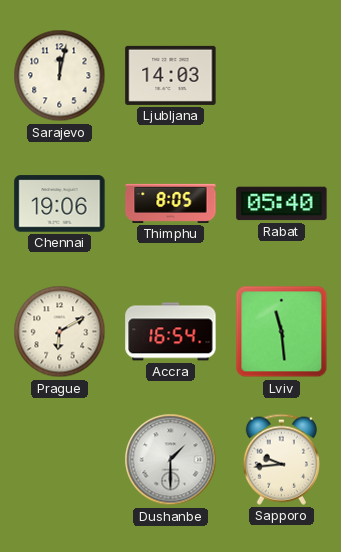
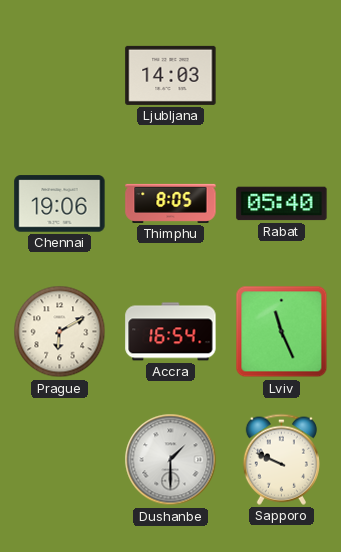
Sarajevo: 12:02 -> none
Lviv: 11:29 -> 11:26
Sapporo: 9:44 -> 9:49
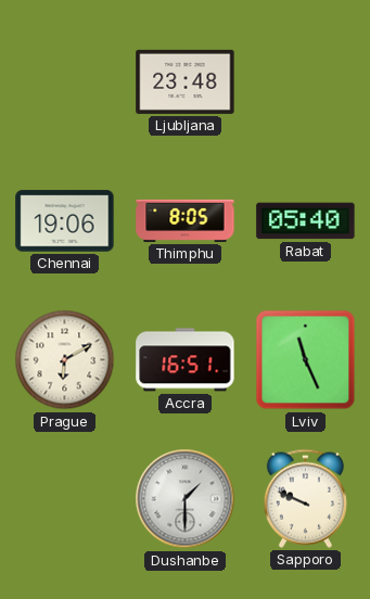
Ljubljana: 14:03 -> 23:48
Accra: 16:54 -> 16:51
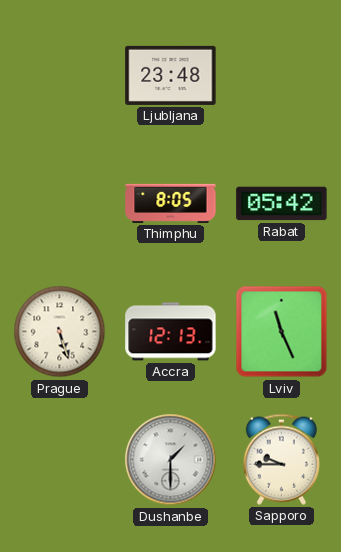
Chennai: 19:06 -> none
Rabat: 05:40 -> 05:42
Prague: 6:10 -> 5:27
Accra: 16:51 -> 12:13
Sapporo: 9:49 -> 9:45
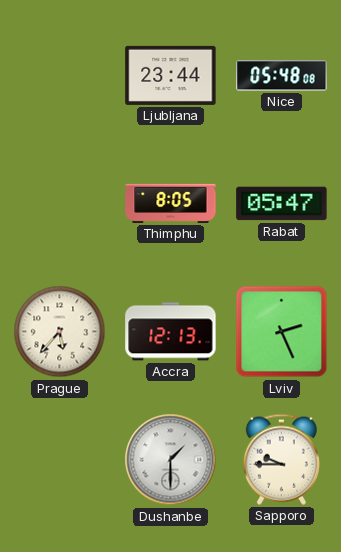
Ljubljana: 23:48 -> 23:44
Nice: none -> 05:48
Rabat: 05:42 -> 05:47
Prague: 5:27 -> 5:37
Lviv: 11:26 -> 2:26
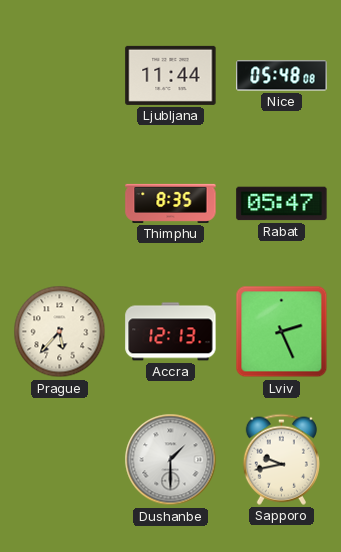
Ljubljana: 23:44 -> 11:44
Thimphu: 8:05 -> 8:35
Sapporo: 9:45 -> 9:43
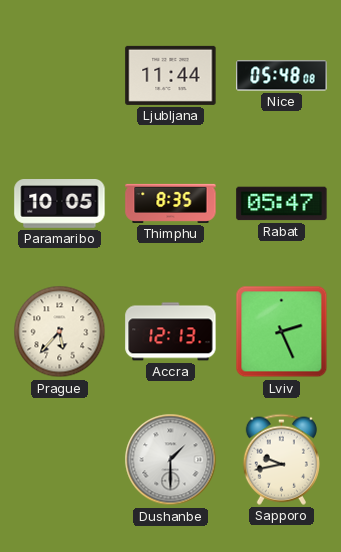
Paramaribo: none -> 10:05
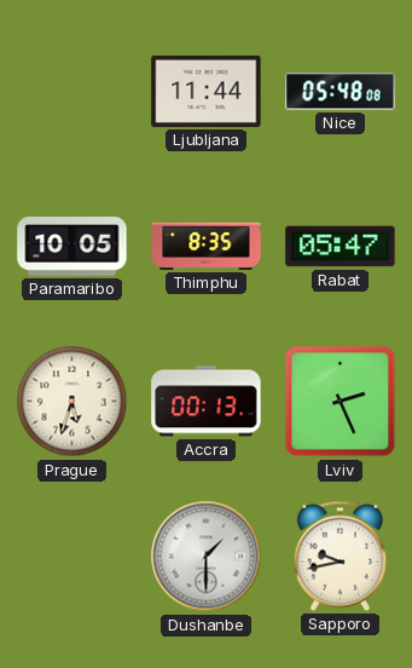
Prague: 5:37 -> 5:33
Accra: 12:13 -> 00:13
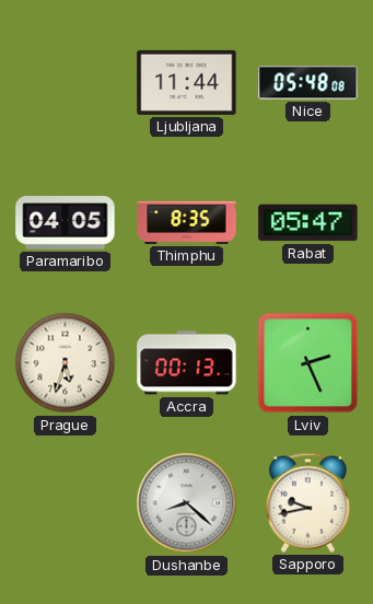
Paramaribo: 10:05 -> 04:05
Dushanbe: 1:30 -> 8:22
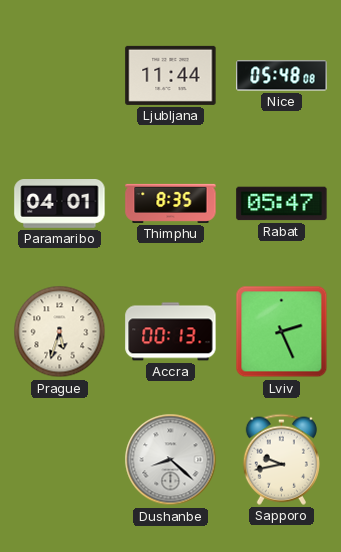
Paramaribo: 04:05 -> 04:01
